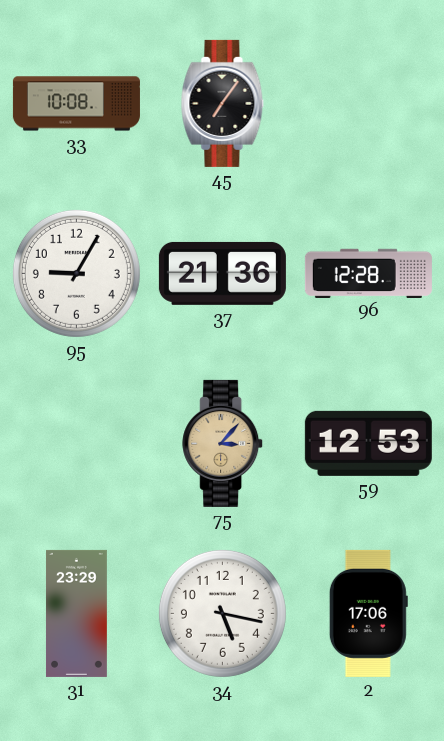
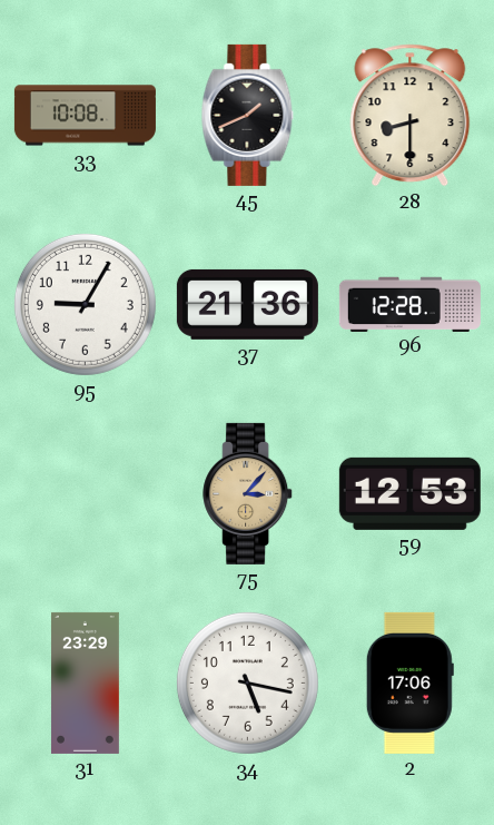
45: 7:06 -> 1:41
28: none -> 8:30
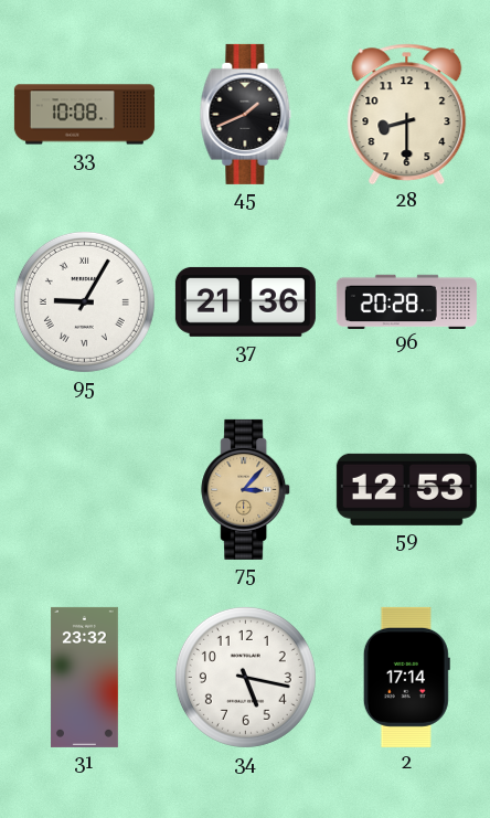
95 numerals: Arabic -> Roman
96: 12:28 -> 20:28
31: 23:29 -> 23:32
2: 17:06 -> 17:14
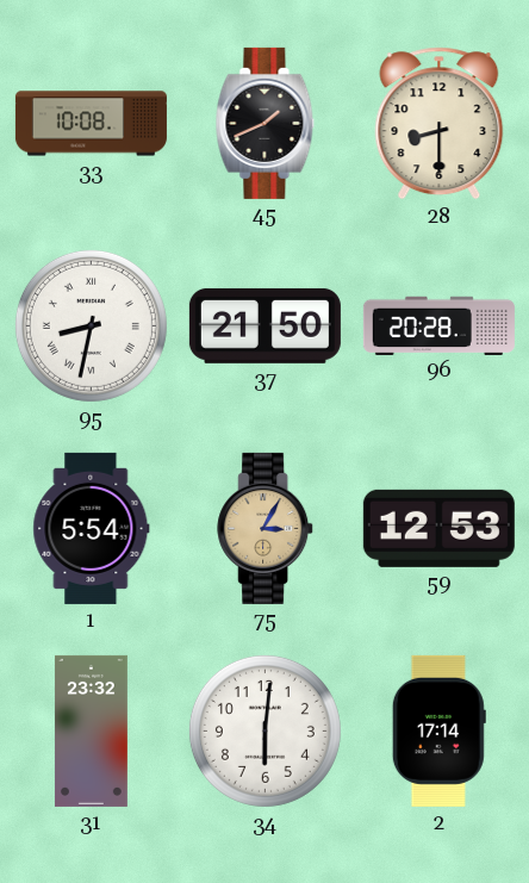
95: 9:05 -> 8:32
37: 21:36 -> 21:50
1: none -> 5:54
75: 3:07 -> 3:05
34: 5:17 -> 6:01
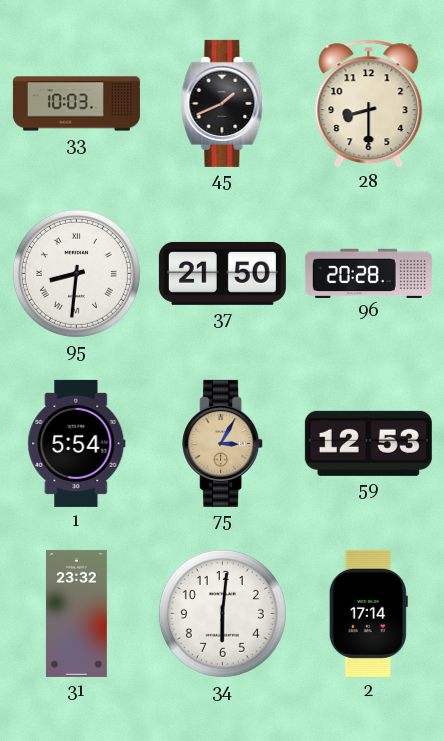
33: 10:08 -> 10:03
95: 8:32 -> 8:31
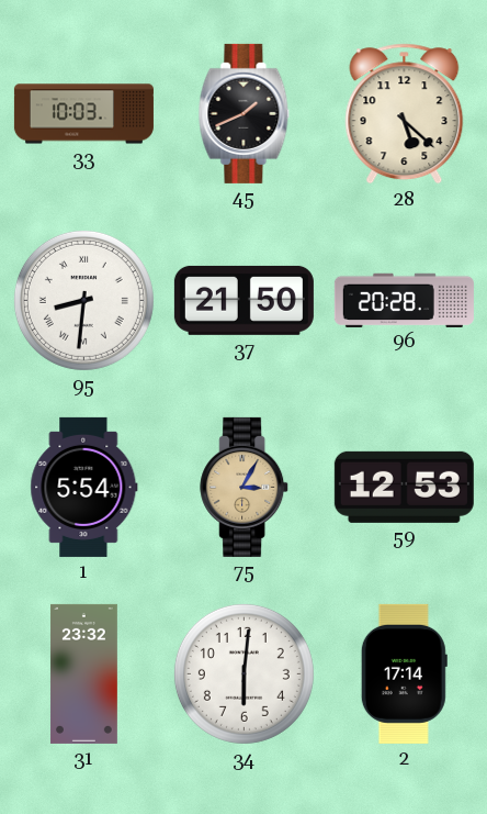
28: 8:30 -> 5:22
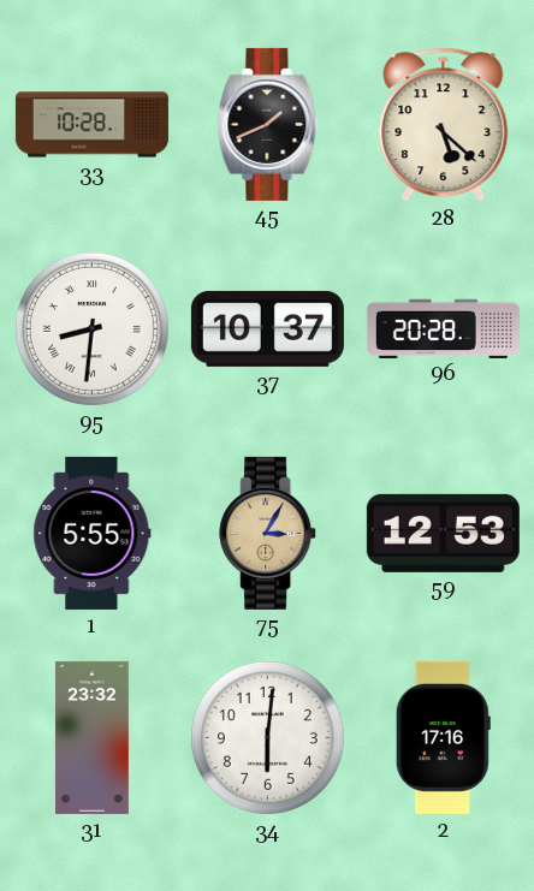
33: 10:03 -> 10:28
37: 21:50 -> 10:37
1: 5:54 -> 5:55
2: 17:14 -> 17:16
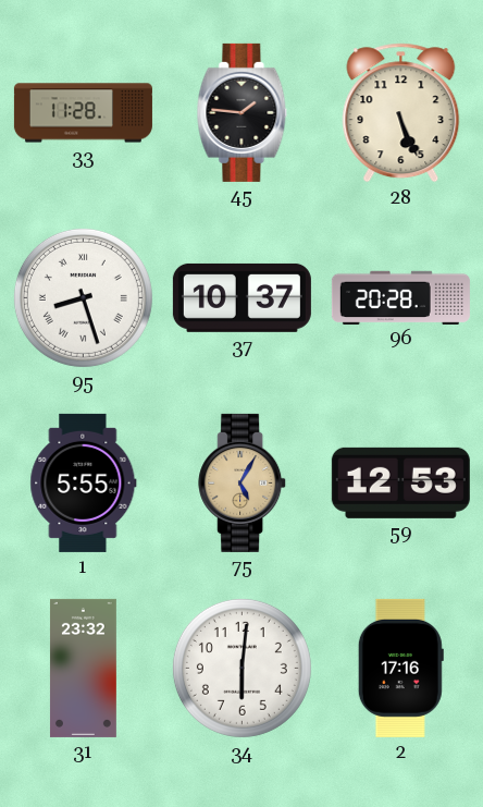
33: 10:28 -> 11:28
45: 1:41 -> 1:46
28: 5:22 -> 5:26
95: 8:31 -> 8:27
75: 3:05 -> 5:05
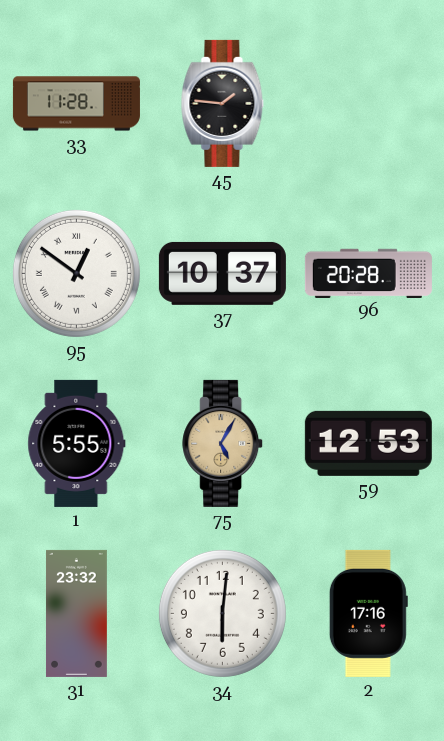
28: 5:26 -> none
95: 8:27 -> 12:51
